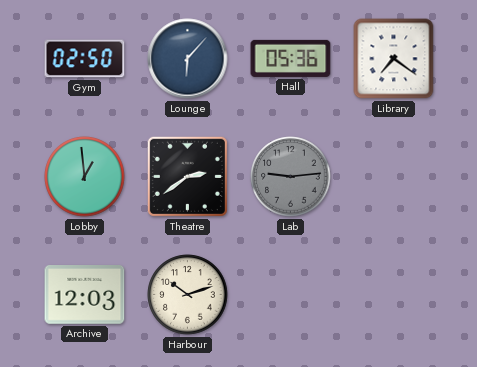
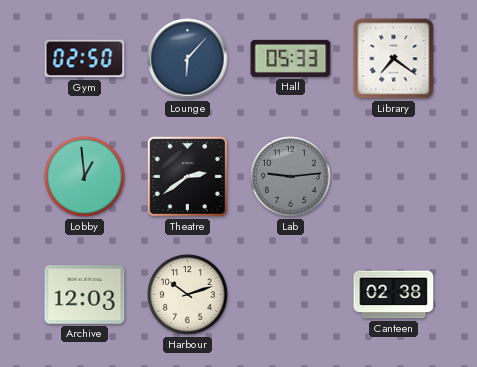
Hall: 05:36 -> 05:33
Canteen: none -> 02:38
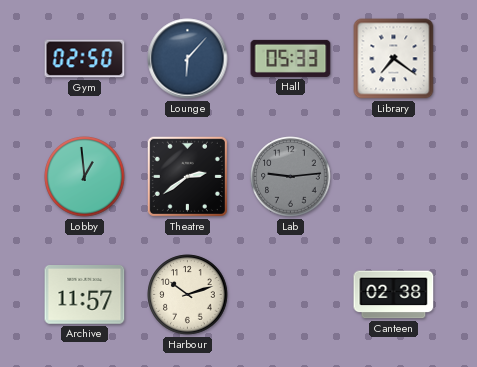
Archive: 12:03 -> 11:57
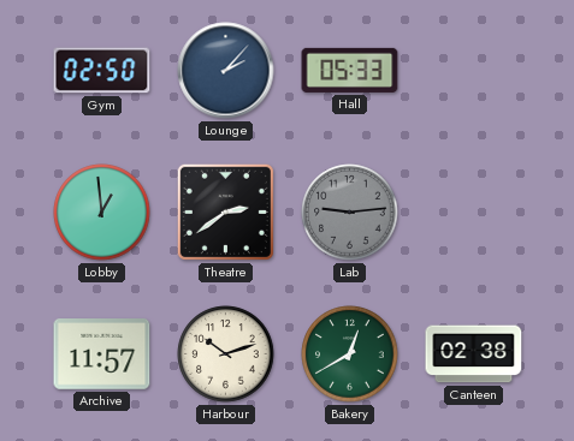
Lounge: 6:07 -> 2:07
Library: 7:21 -> none
Bakery: none -> 12:40
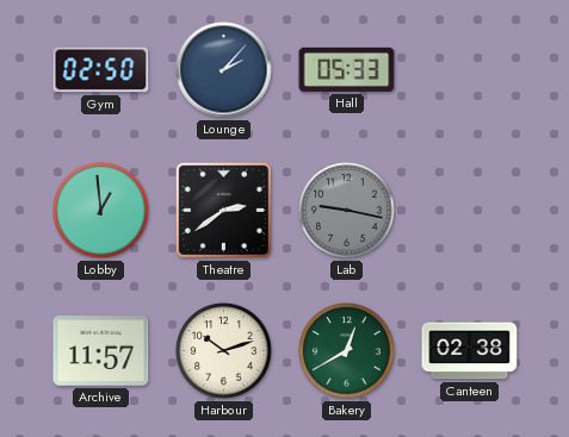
Lab: 9:14 -> 9:17
